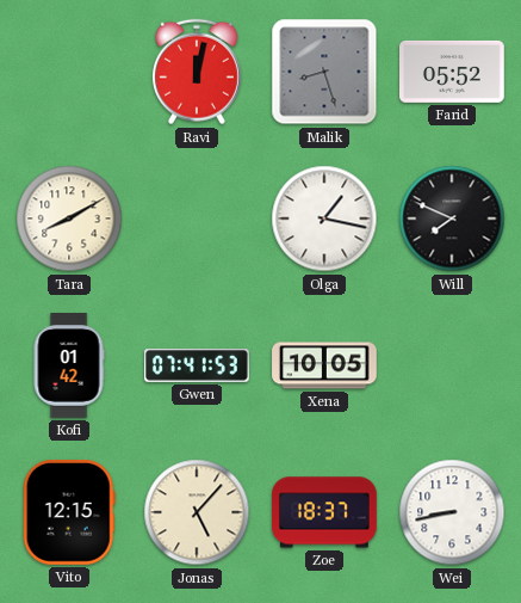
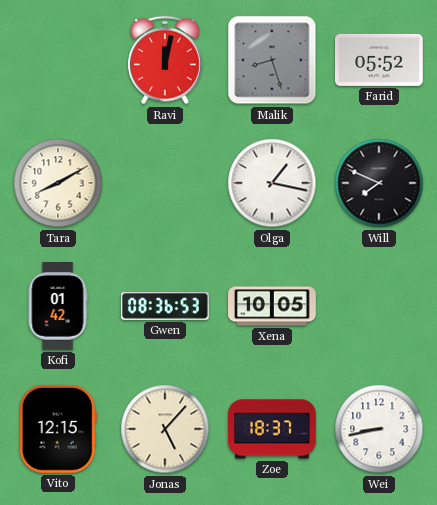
Gwen: 07:41 -> 08:36
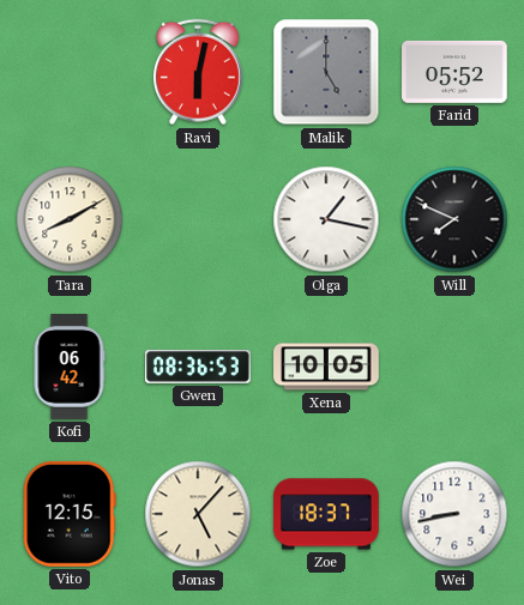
Ravi: 12:02 -> 6:02
Malik: 8:27 -> 5:00
Kofi: 01:42 -> 06:42
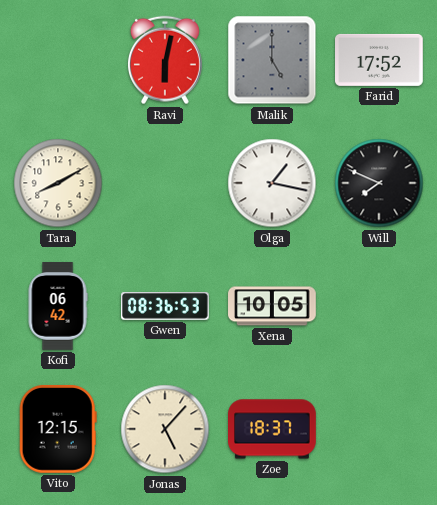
Farid: 05:52 -> 17:52
Wei: 8:43 -> none
